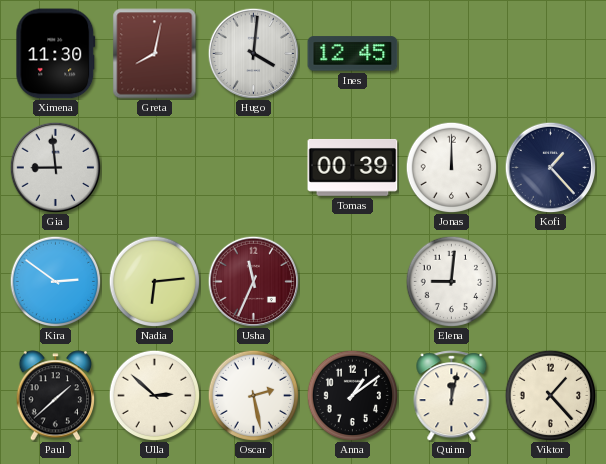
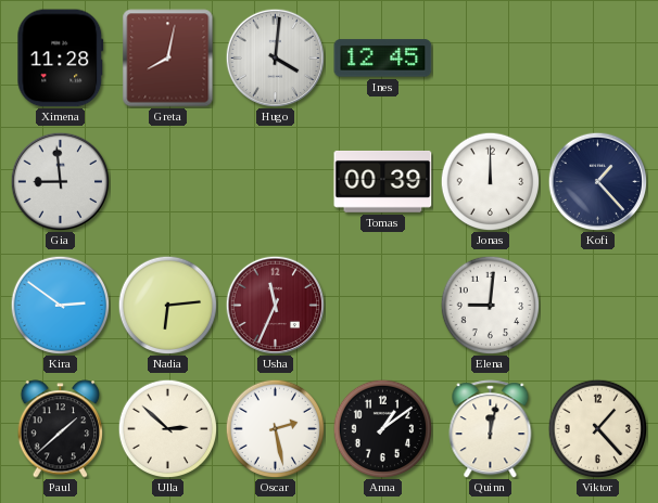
Ximena: 11:30 -> 11:28
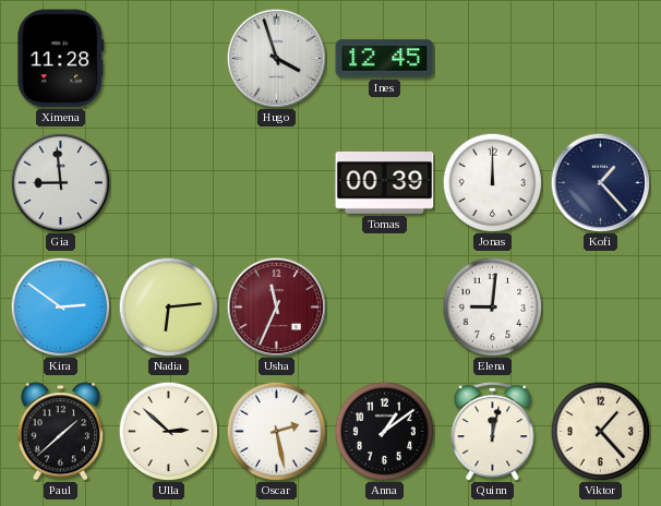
Greta: 8:02 -> none
Hugo: 4:01 -> 3:57
